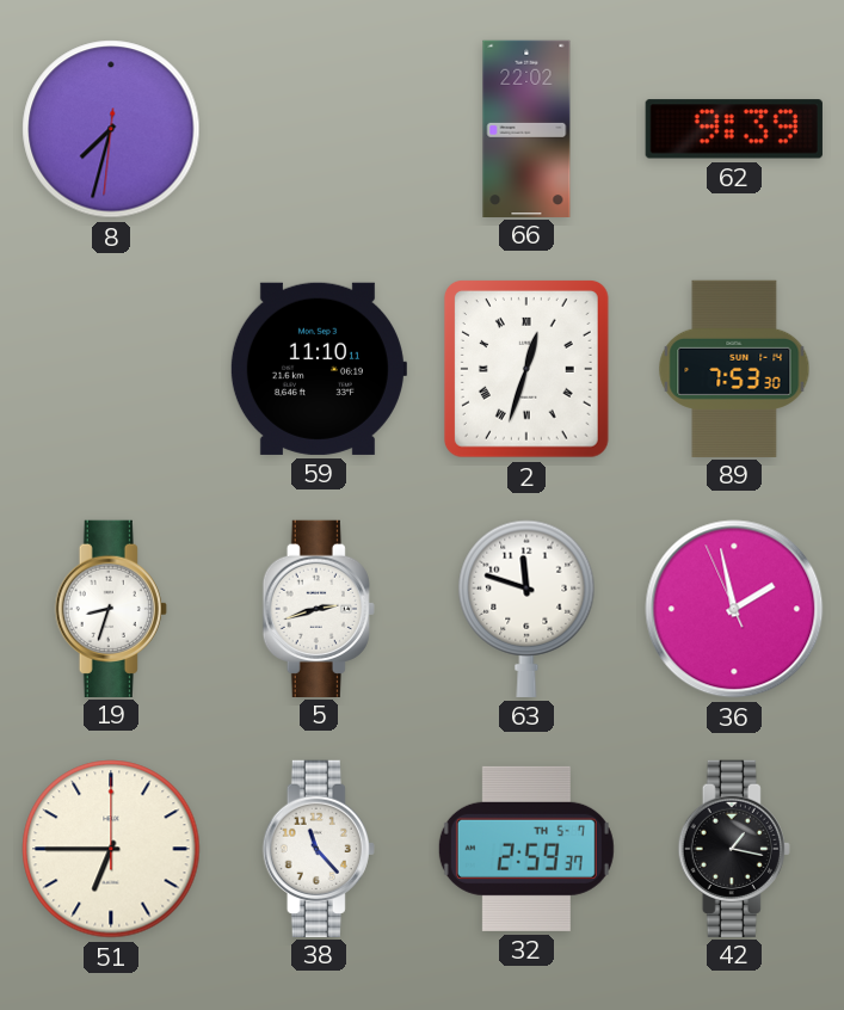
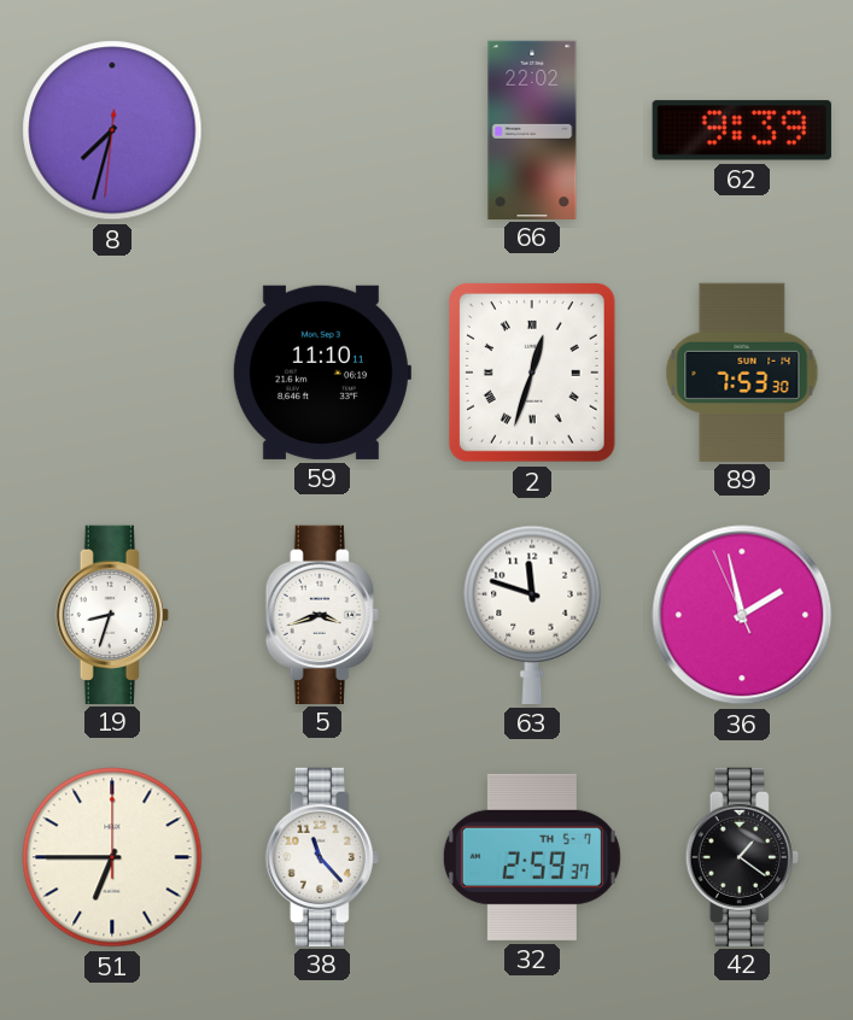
5: 2:42 -> 3:42
42: 1:17 -> 1:21
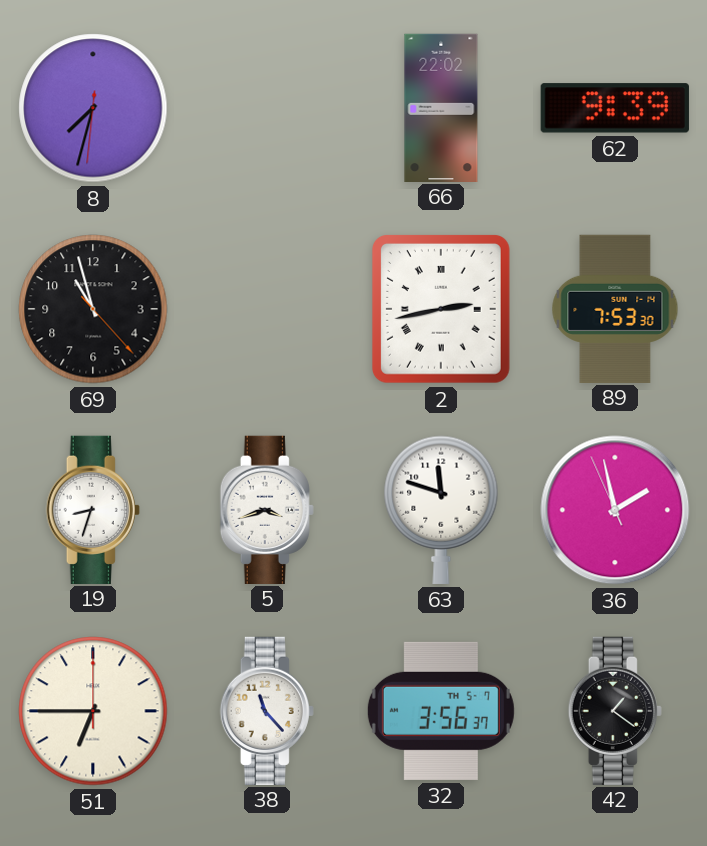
69: none -> 10:57
59: 11:10 -> none
2: 12:33 -> 2:43
32: 2:59 -> 3:56
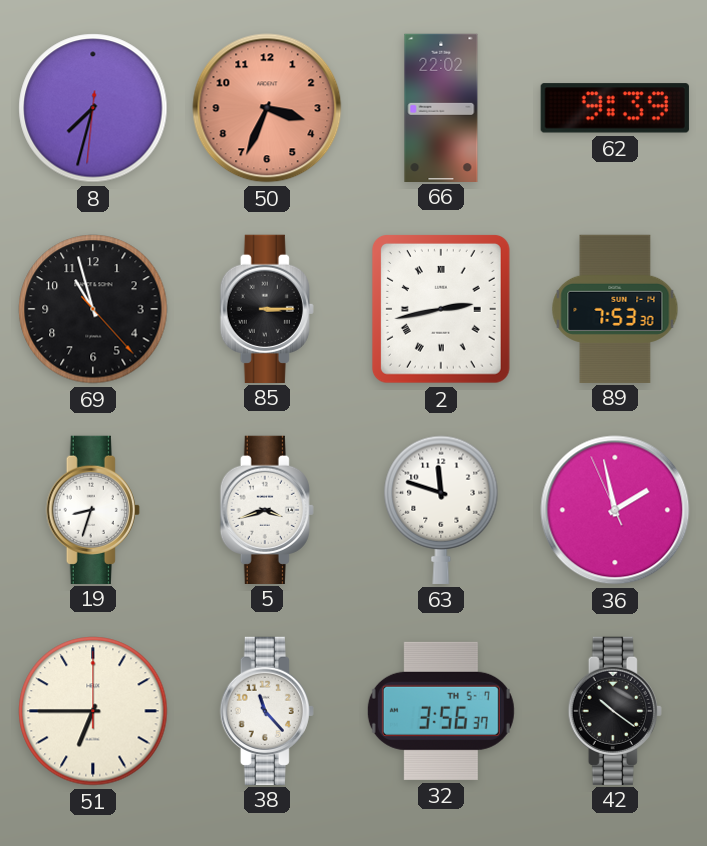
50: none -> 3:34
85: none -> 3:15
42: 1:21 -> 10:21
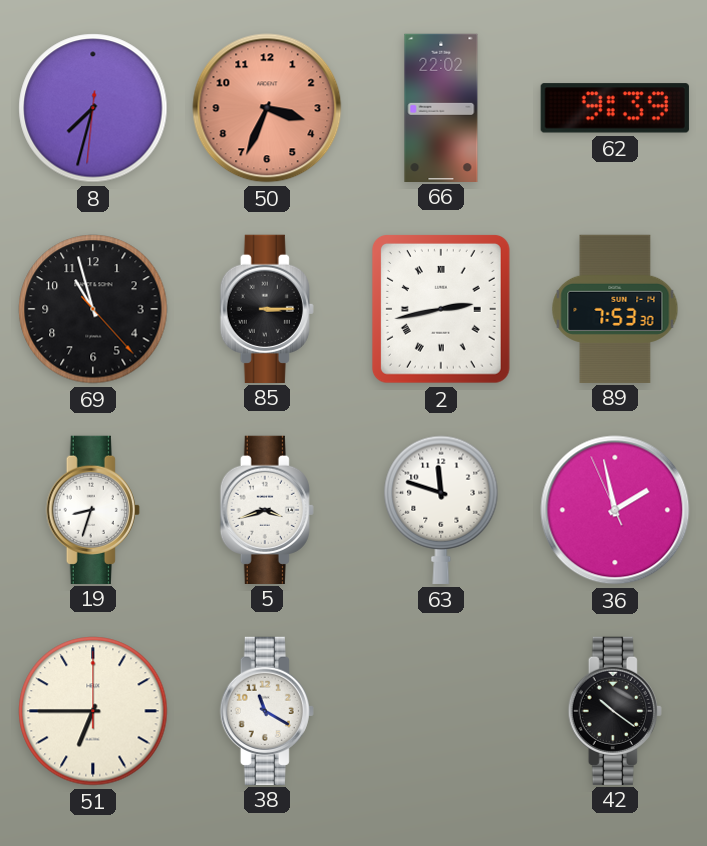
38: 11:23 -> 11:20
32: 3:56 -> none
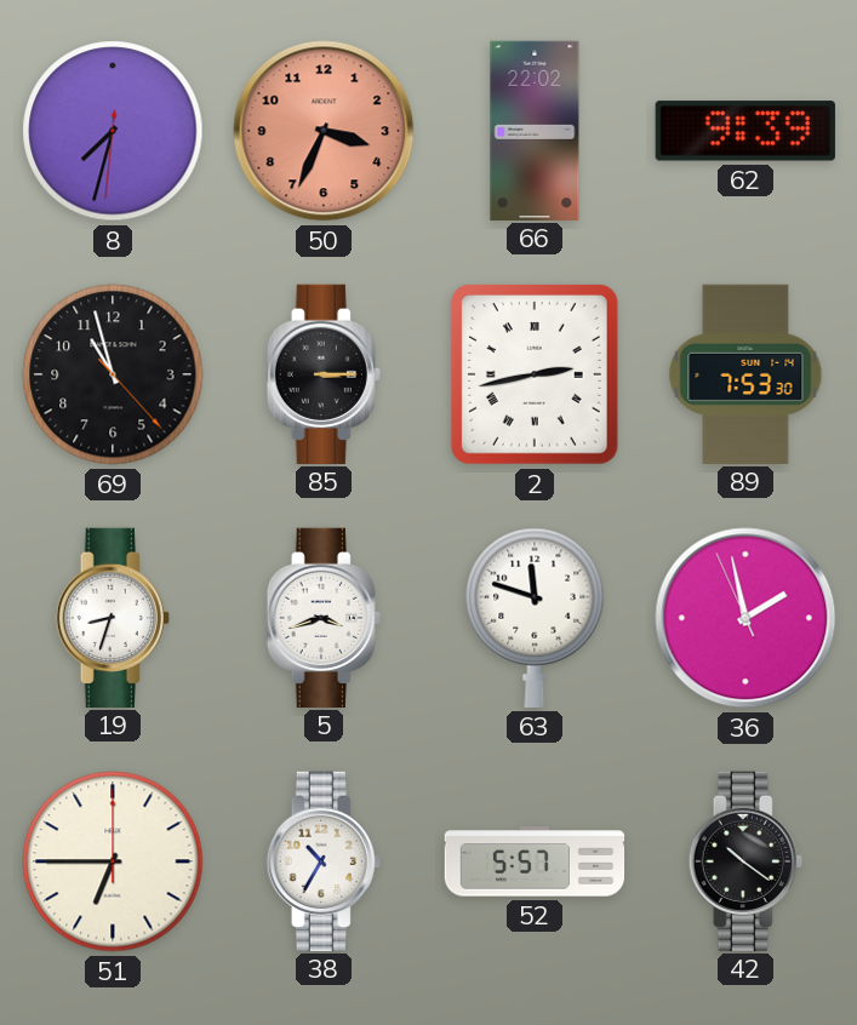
38: 11:20 -> 10:35
52: none -> 5:57
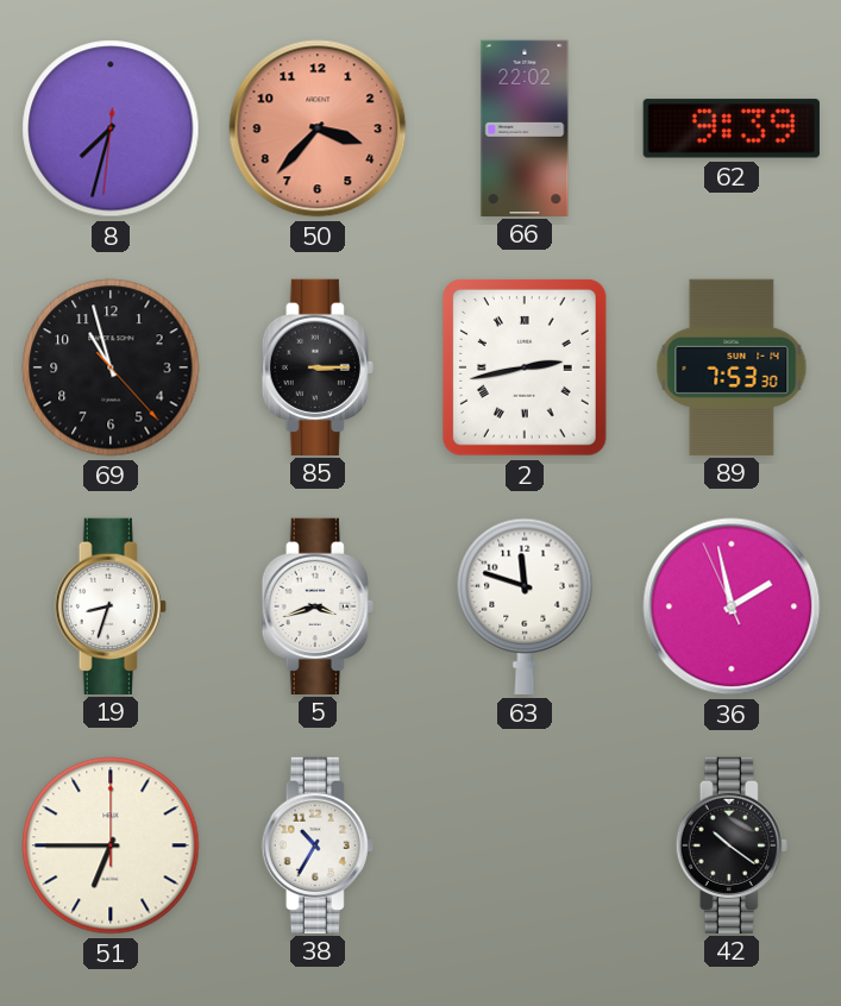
50: 3:34 -> 3:37
52: 5:57 -> none
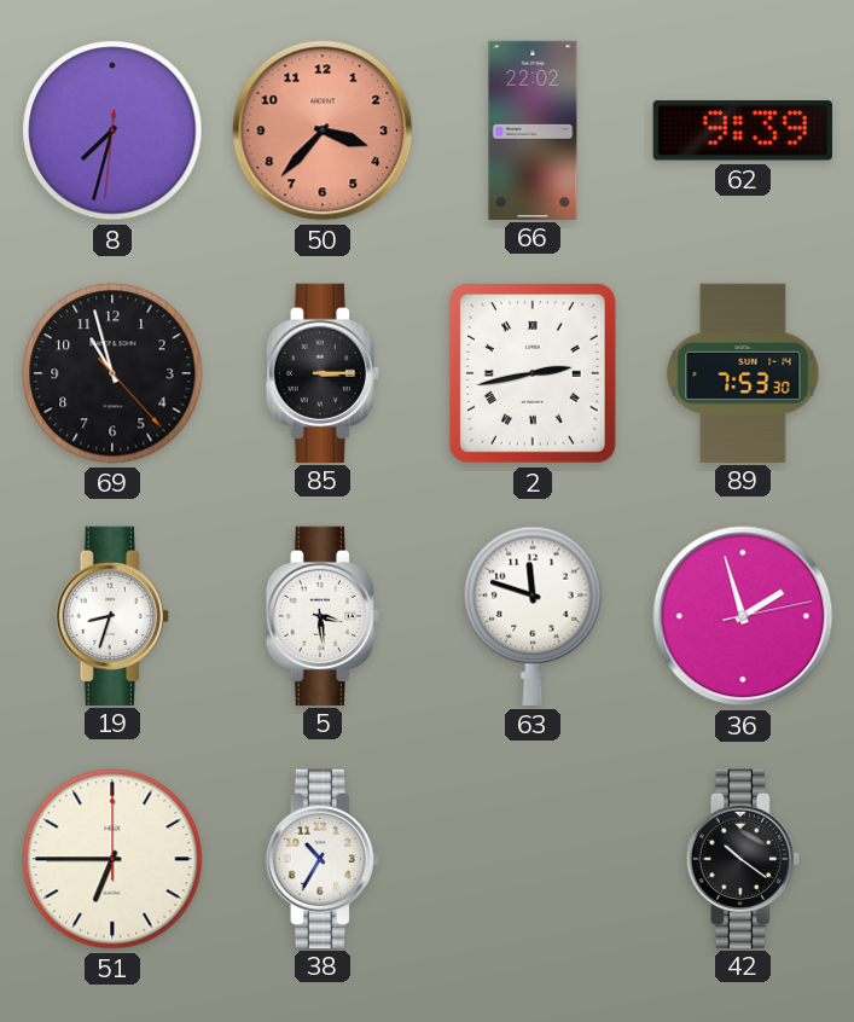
5: 3:42 -> 3:29
36: 1:57:56 -> 1:57:13
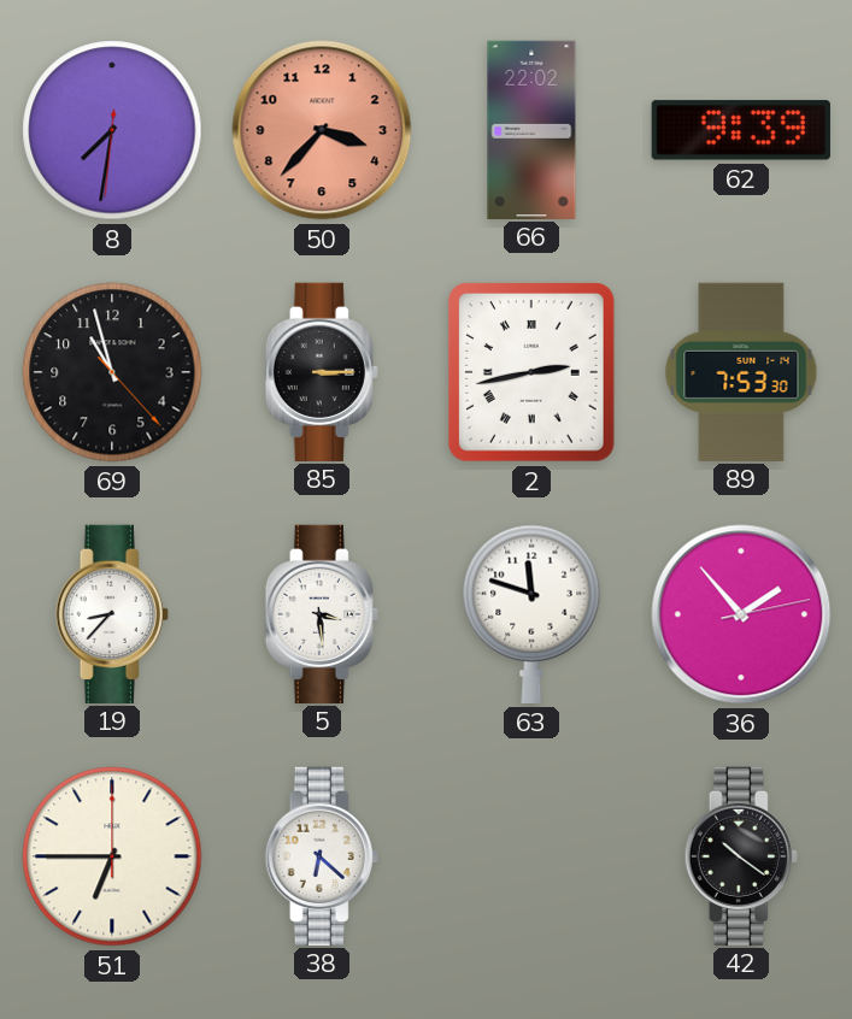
8: 7:32 -> 7:31
19: 8:33 -> 8:37
36: 1:57 -> 1:53
38: 10:35 -> 6:22
